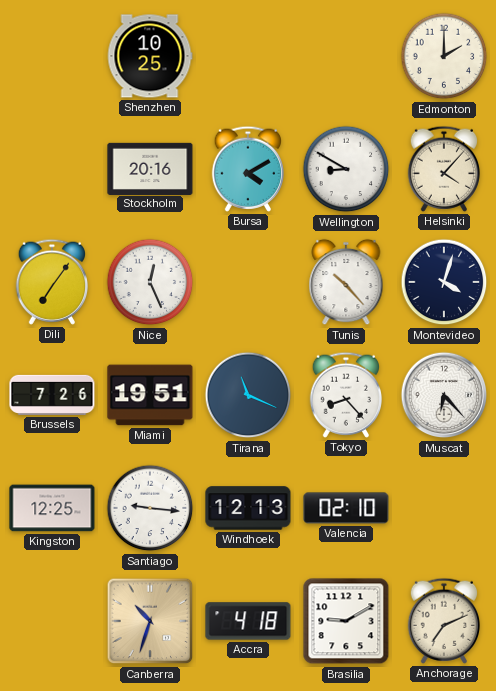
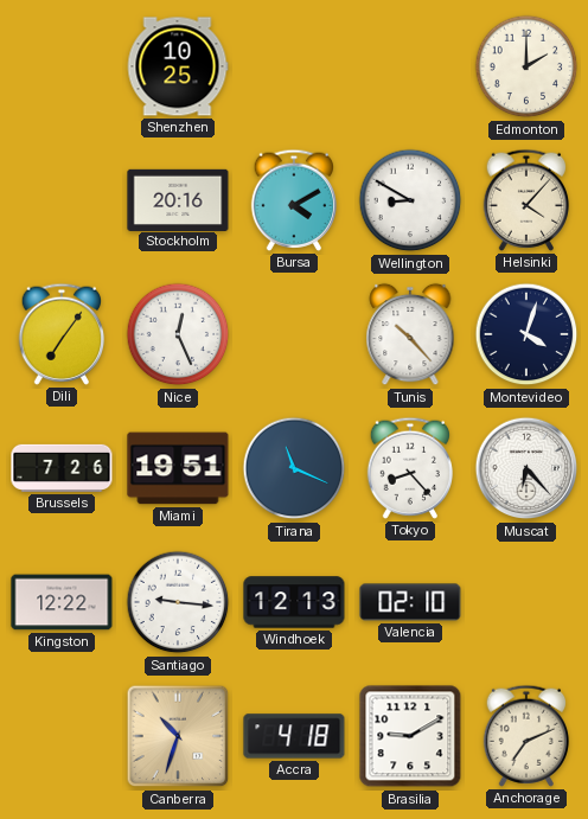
Kingston: 12:25 -> 12:22
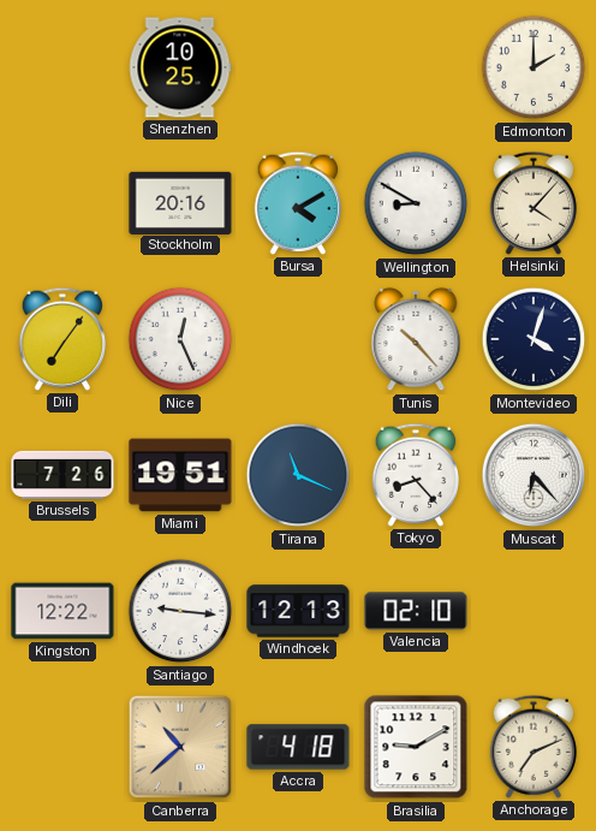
Canberra: 10:33 -> 10:38
